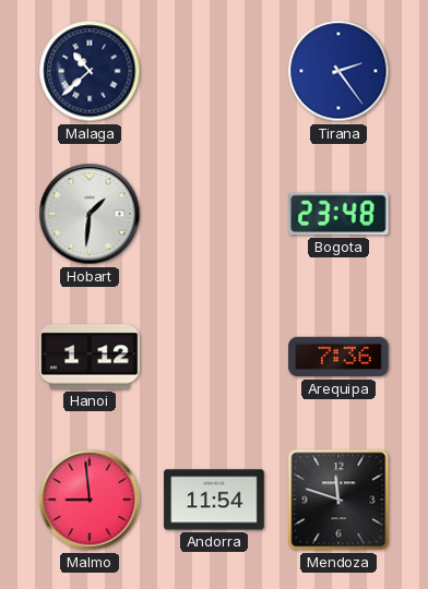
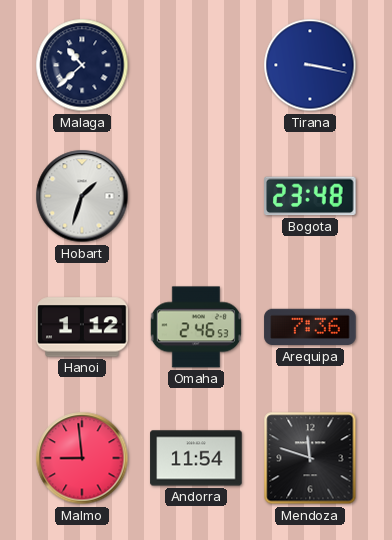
Tirana: 2:24 -> 3:17
Hobart: 1:31 -> 1:33
Omaha: none -> 2:46
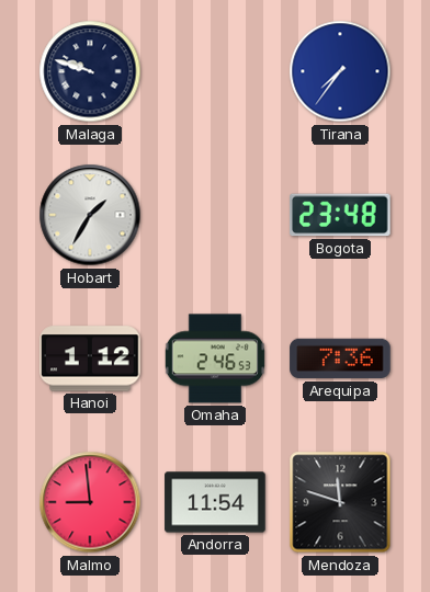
Malaga: 10:38 -> 9:48
Tirana: 3:17 -> 7:36
Hobart: 1:33 -> 1:35
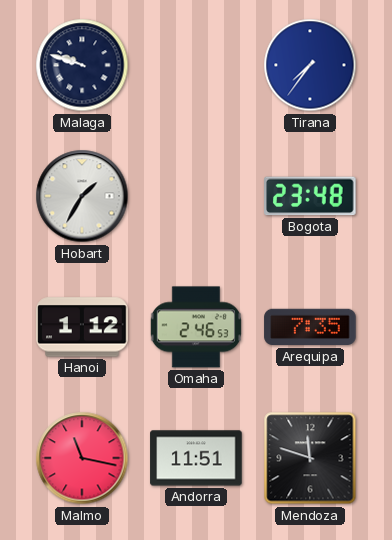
Arequipa: 7:36 -> 7:35
Malmo: 8:59 -> 11:17
Andorra: 11:54 -> 11:51
